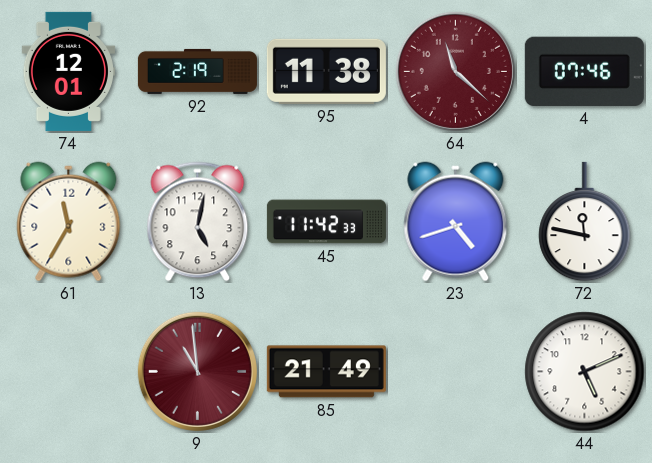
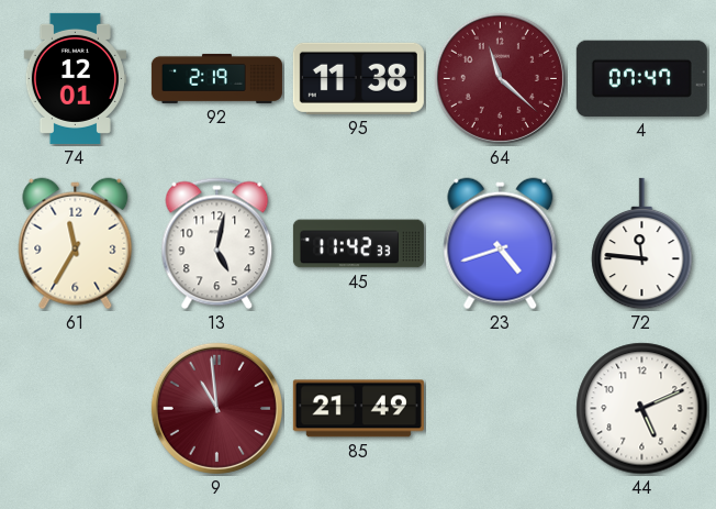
4: 07:46 -> 07:47
72: 11:47 -> 11:46
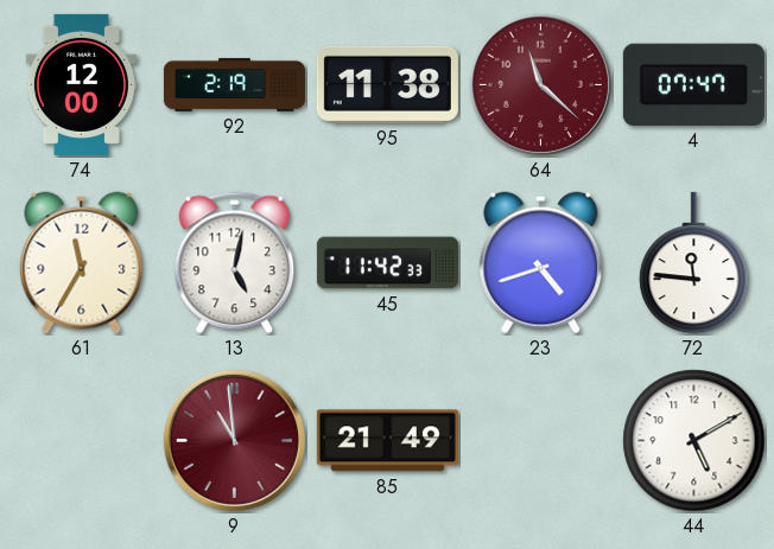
74: 12:01 -> 12:00
44: 5:11 -> 5:10
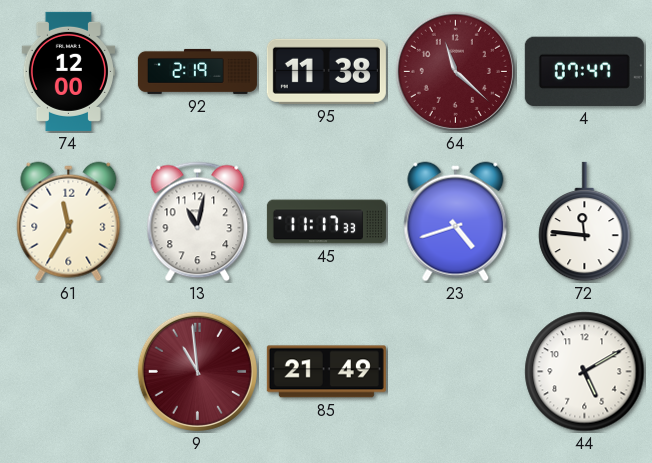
13: 5:02 -> 11:02
45: 11:42 -> 11:17
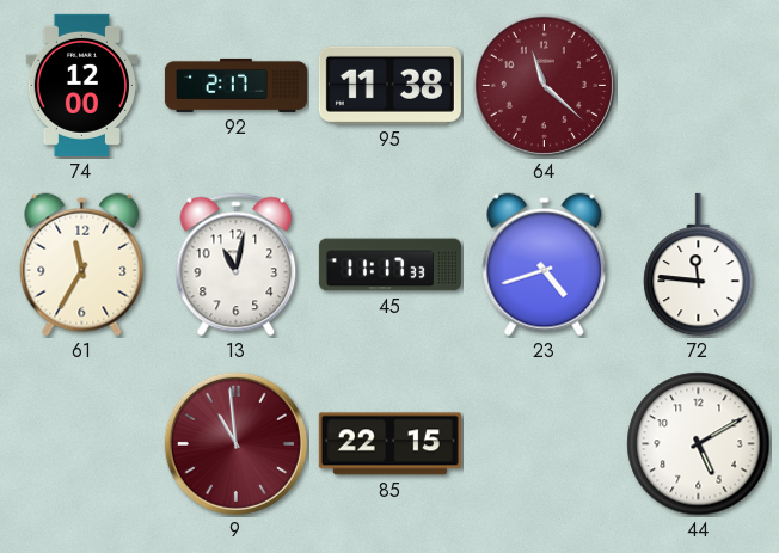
92: 2:19 -> 2:17
4: 07:47 -> none
85: 21:49 -> 22:15
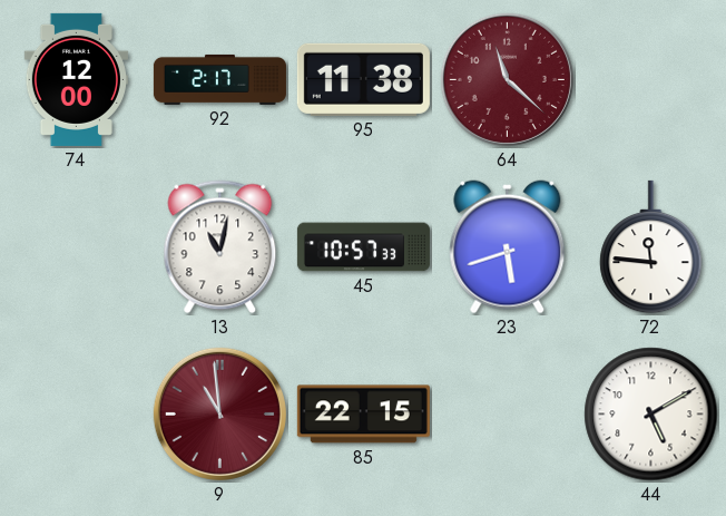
61: 11:35 -> none
45: 11:17 -> 10:57
23: 4:42 -> 5:42
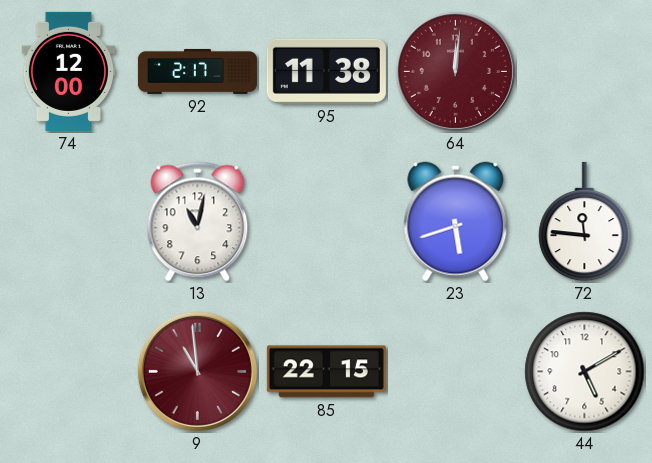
64: 11:22 -> 12:01
45: 10:57 -> none
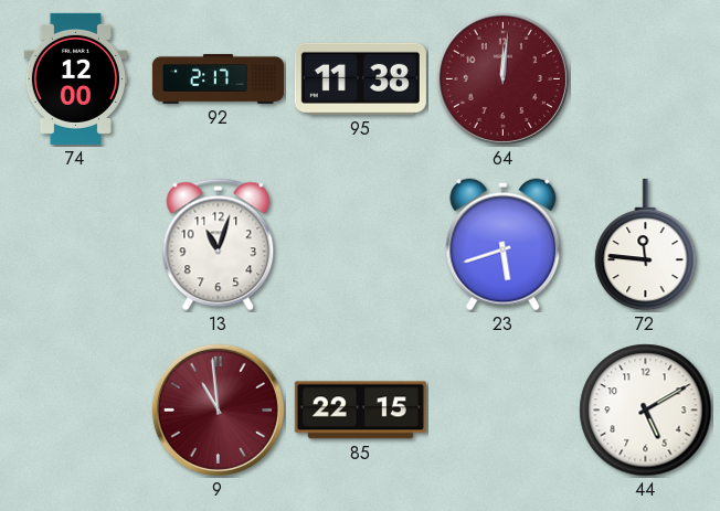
13: 11:02 -> 11:03
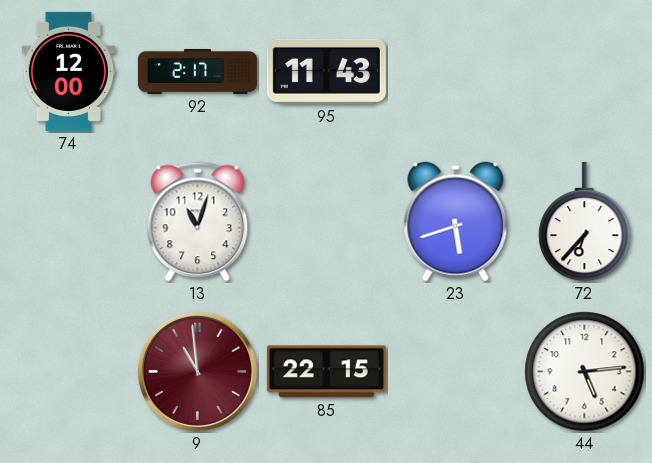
95: 11:38 -> 11:43
64: 12:01 -> none
72: 11:46 -> 6:37
44: 5:10 -> 5:14
